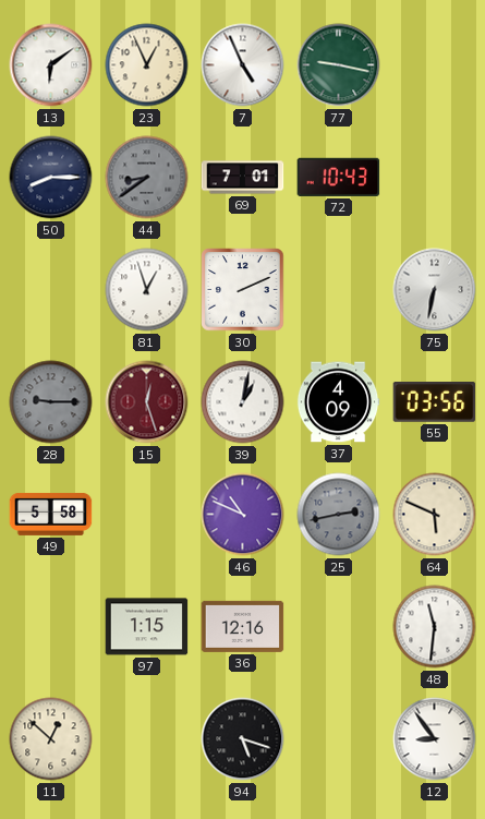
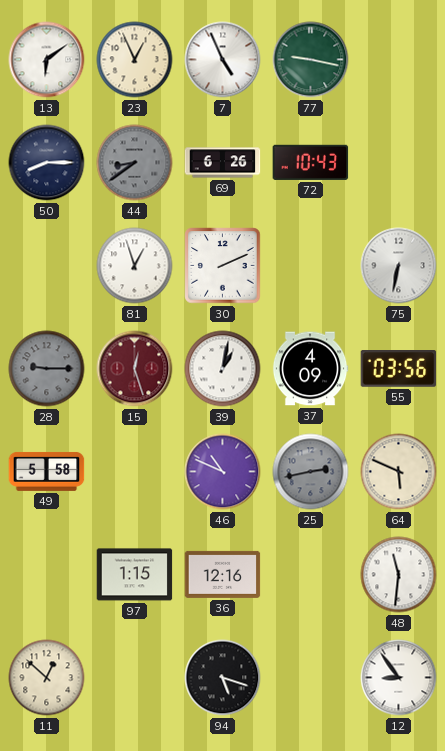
69: 7:01 -> 6:26
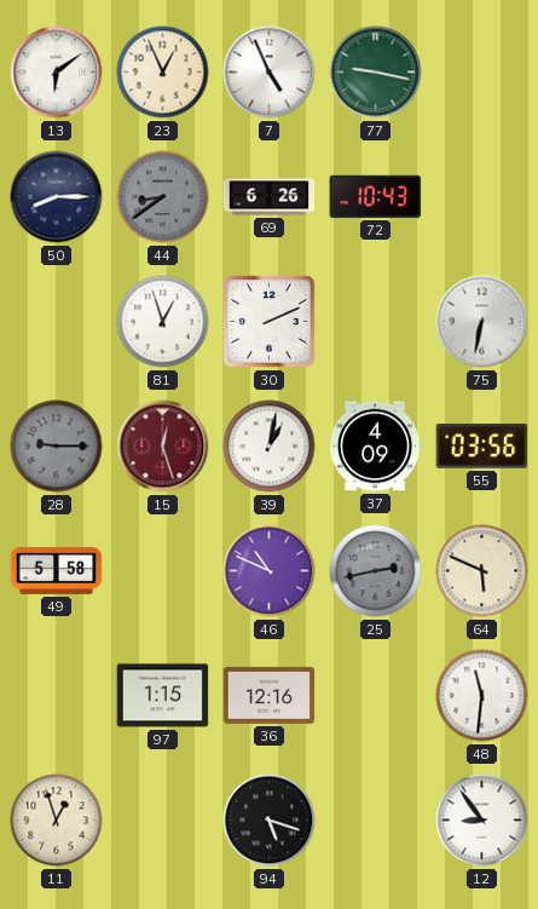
11: 12:52 -> 12:57
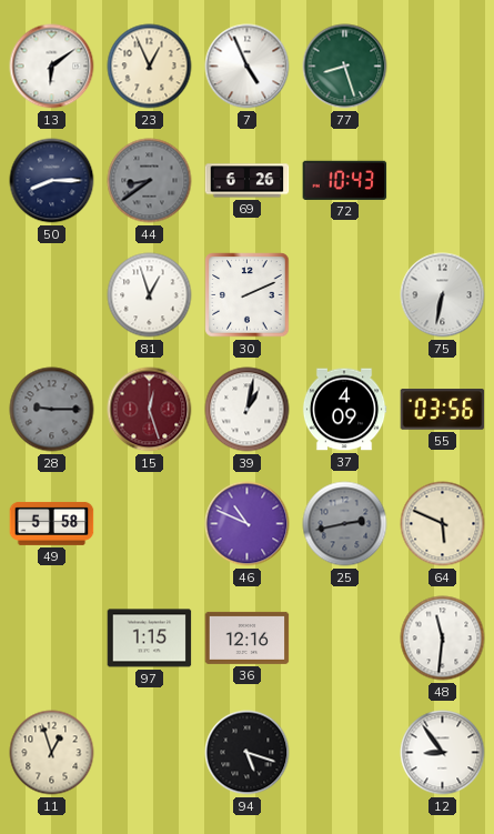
77: 9:17 -> 8:27
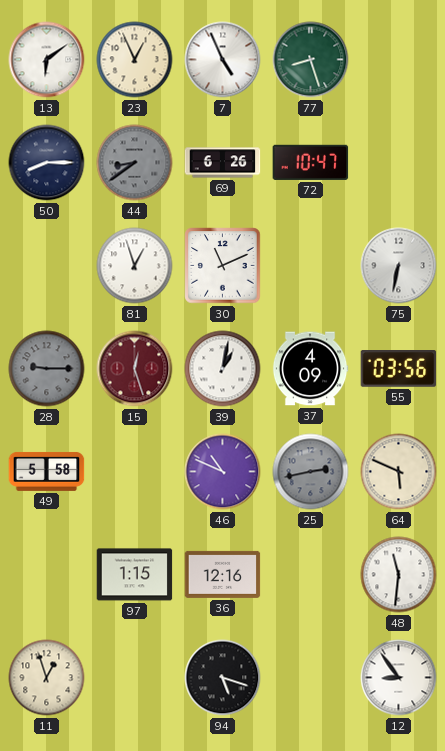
72: 10:43 -> 10:47
30: 2:11 -> 11:11
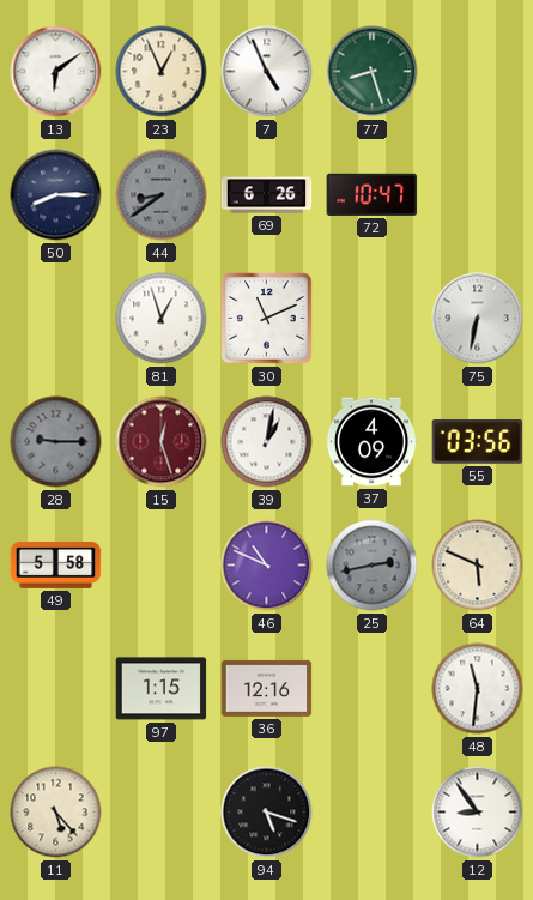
11: 12:57 -> 5:23
